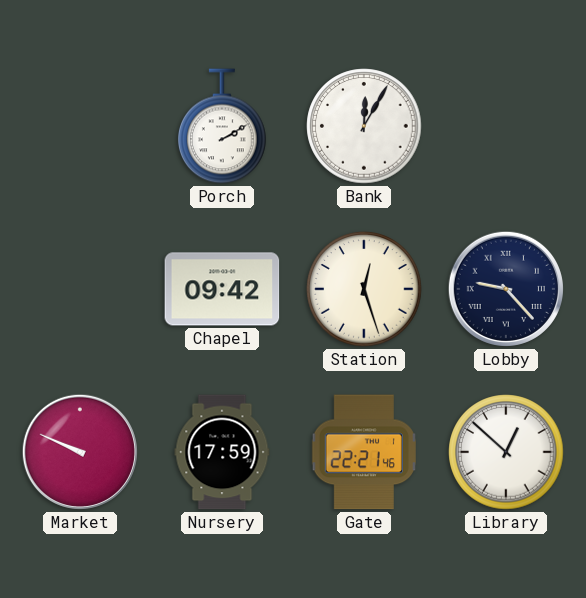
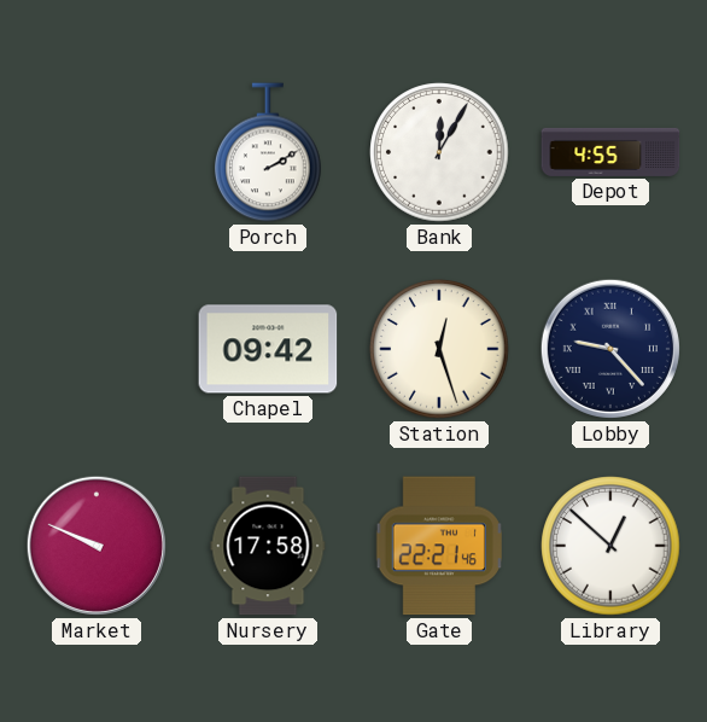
Depot: none -> 4:55
Nursery: 17:59 -> 17:58
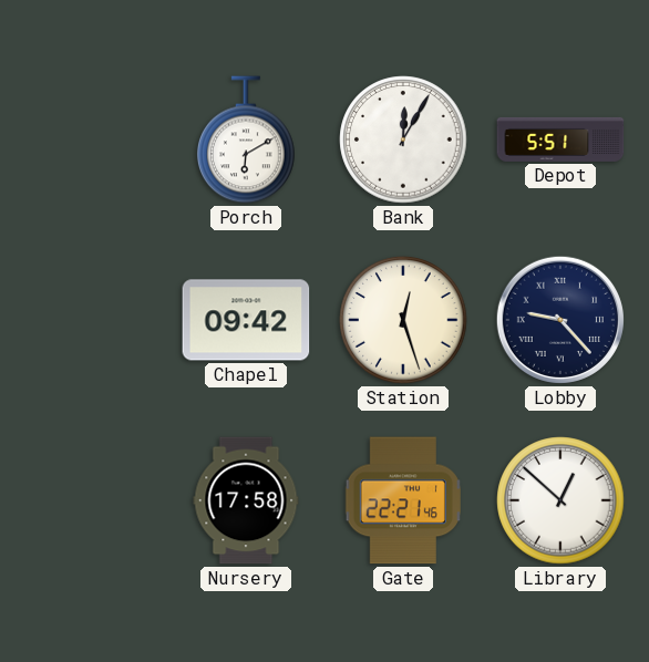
Porch: 2:10 -> 6:10
Depot: 4:55 -> 5:51
Market: 9:49 -> none
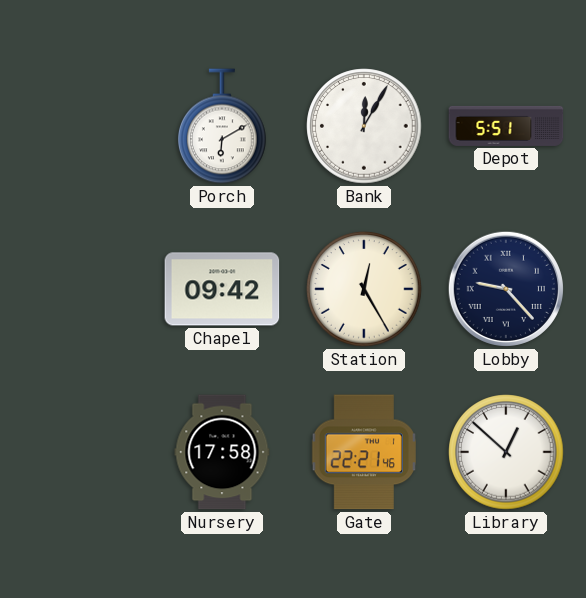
Station: 12:27 -> 12:25
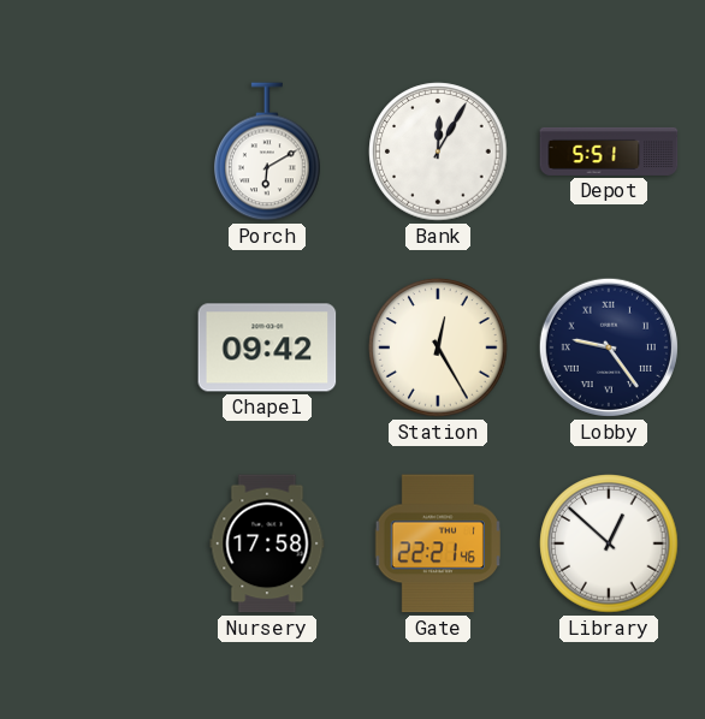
Lobby: 9:23 -> 9:24
